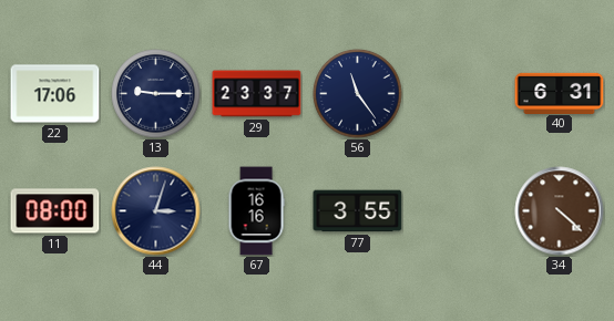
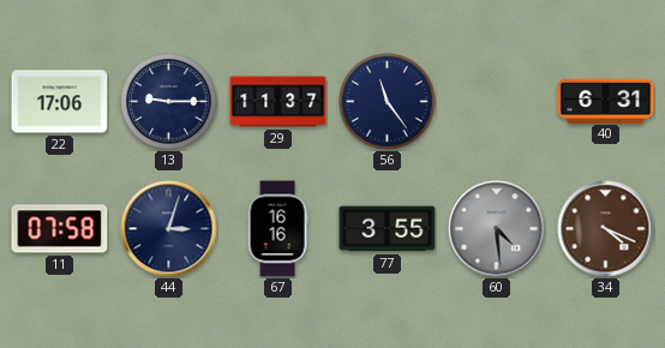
29: 23:37 -> 11:37
11: 08:00 -> 07:58
60: none -> 4:29
34: 4:22 -> 4:19
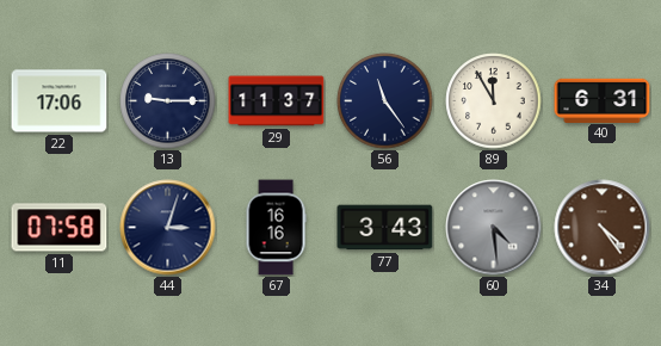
89: none -> 11:55
77: 3:55 -> 3:43
34: 4:19 -> 4:24
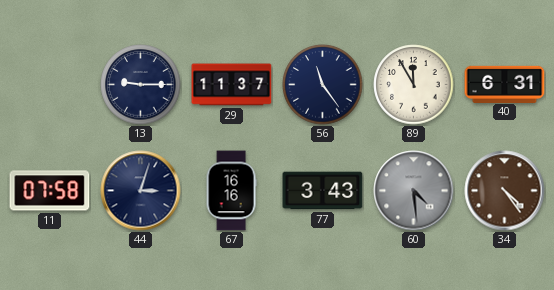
22: 17:06 -> none
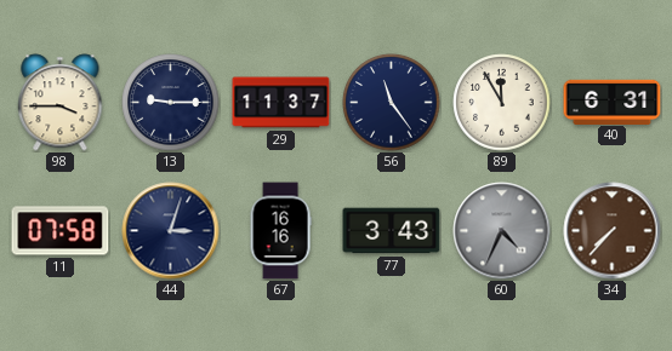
98: none -> 3:45
60: 4:29 -> 4:34
34: 4:24 -> 7:37
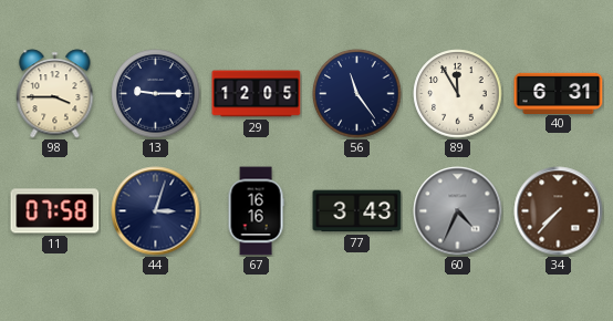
29: 11:37 -> 12:05
